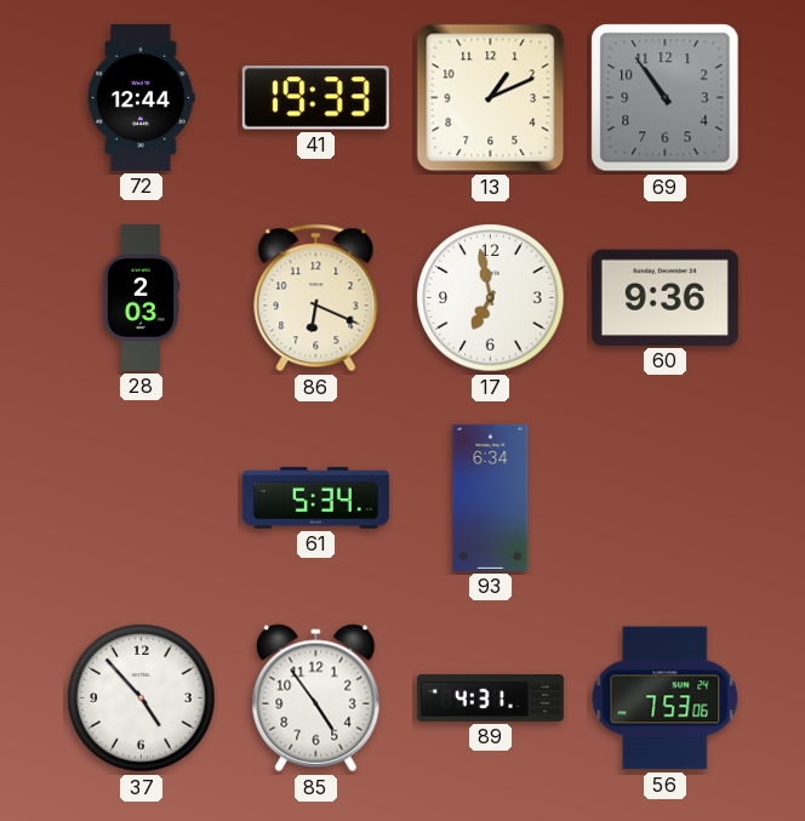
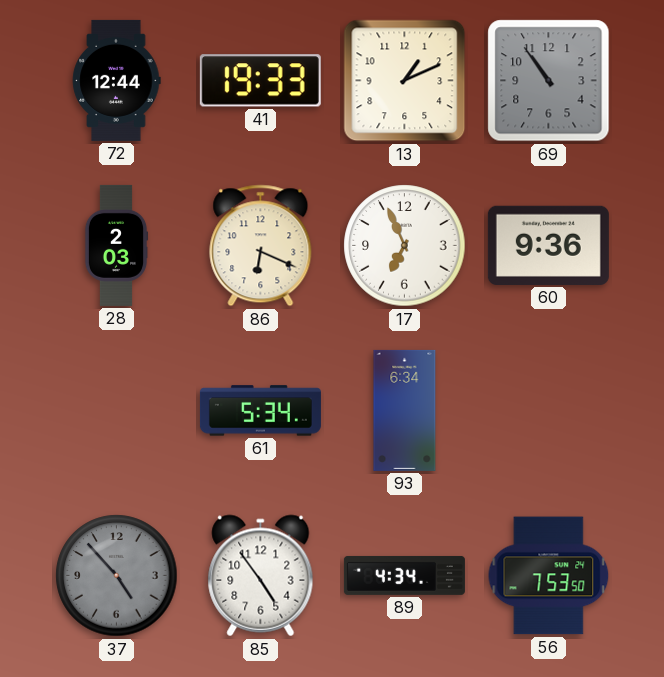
17: 6:58 -> 6:56
37 dial: white -> grey
89: 4:31 -> 4:34
56: 7:53:06 -> 7:53:50
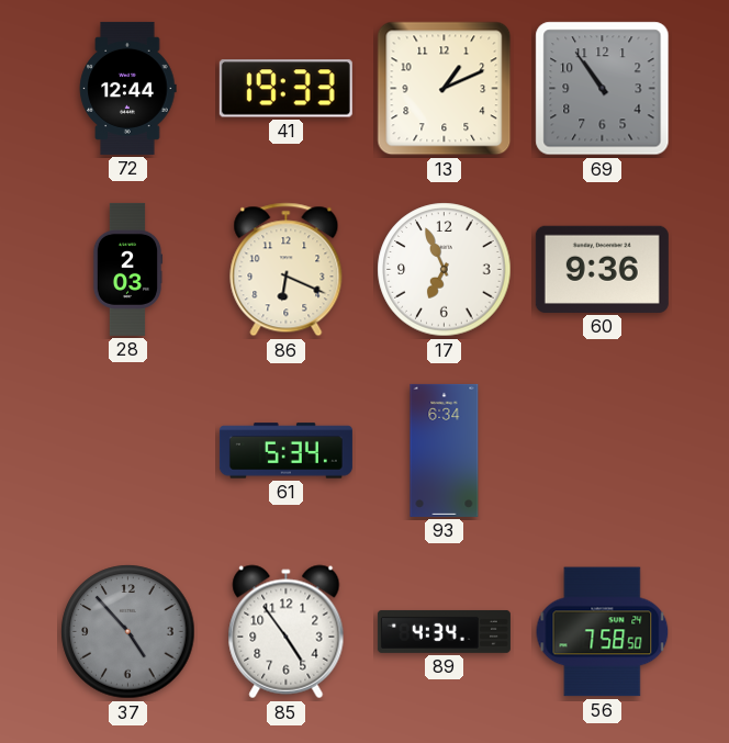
56: 7:53 -> 7:58
